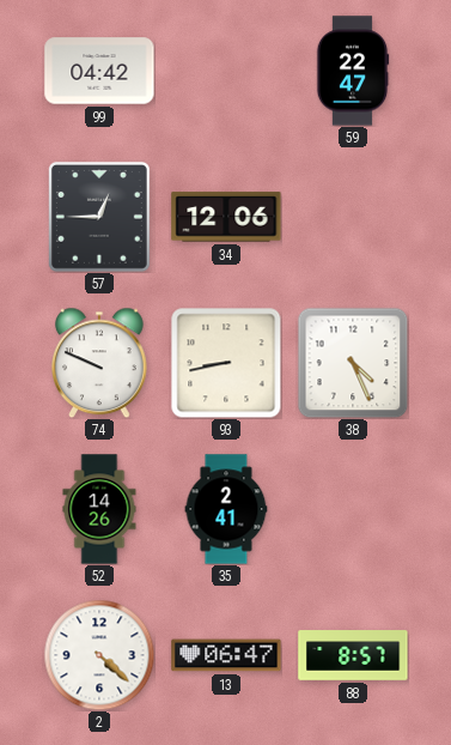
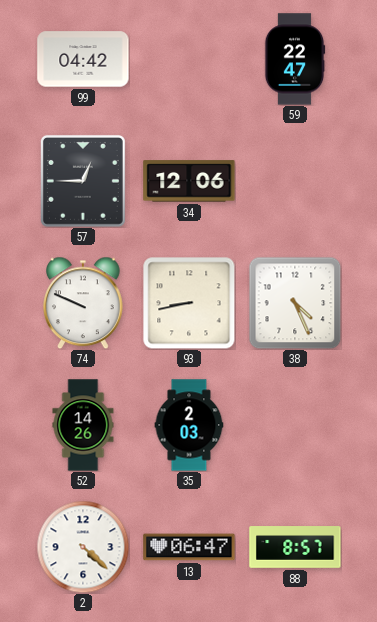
35: 2:41 -> 2:03
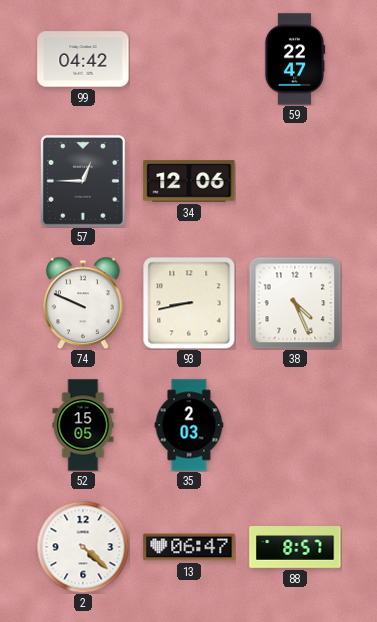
52: 14:26 -> 15:05
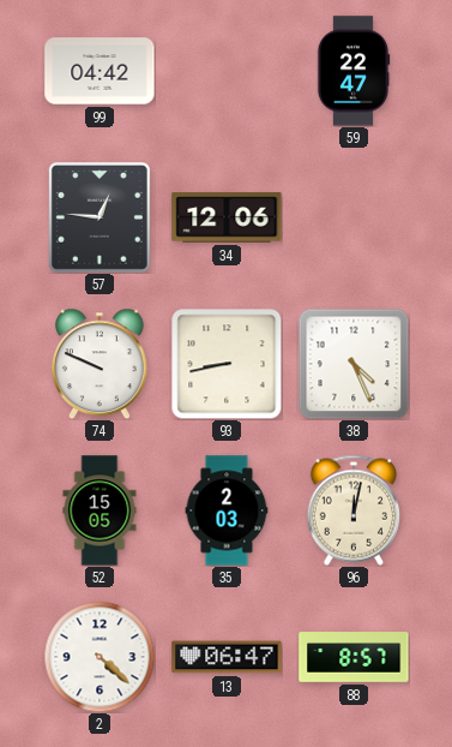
57: 12:45 -> 12:46
96: none -> 12:02
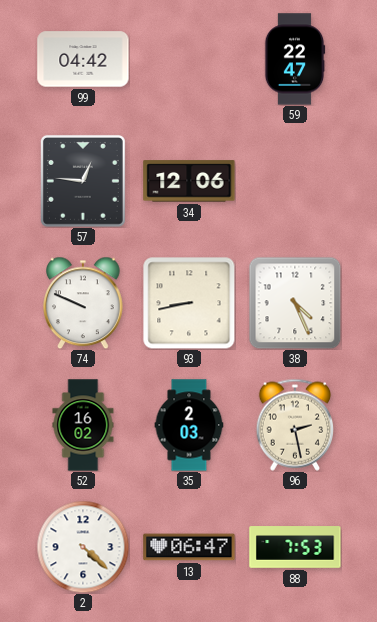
52: 15:05 -> 16:02
96: 12:02 -> 2:28
88: 8:57 -> 7:53
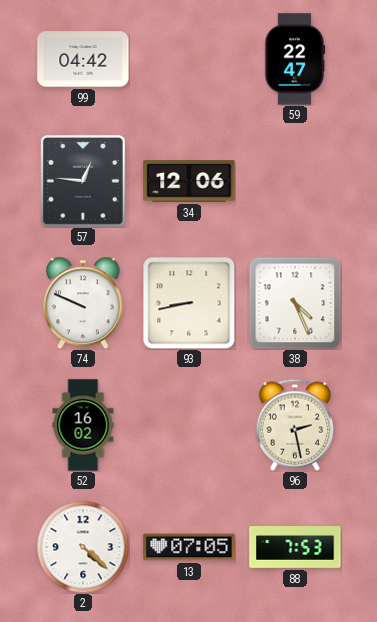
35: 2:03 -> none
13: 06:47 -> 07:05
